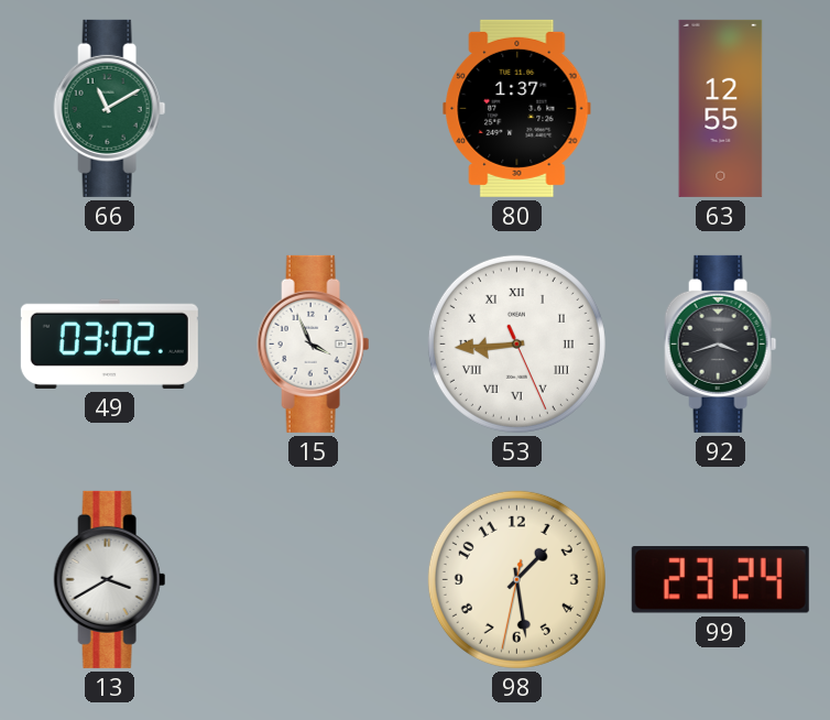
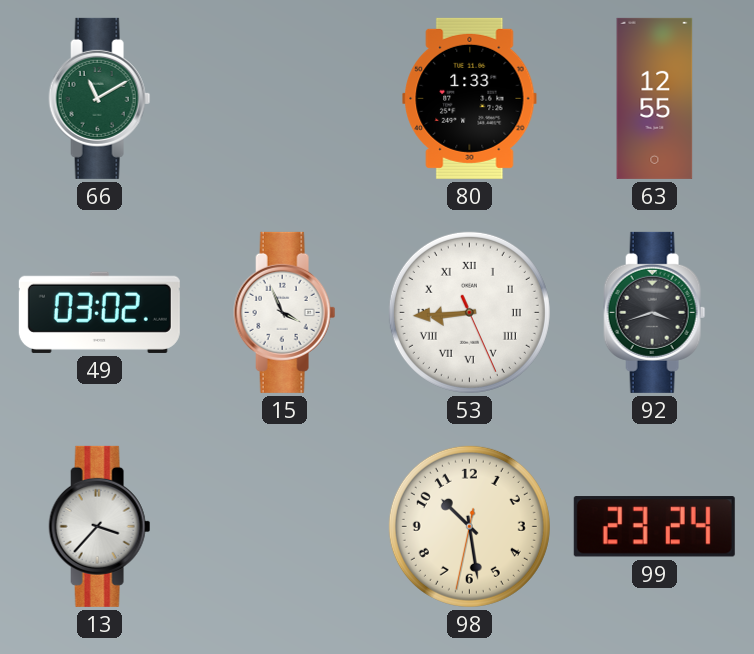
80: 1:37 -> 1:33
13: 3:40 -> 3:37
98: 1:28 -> 10:28
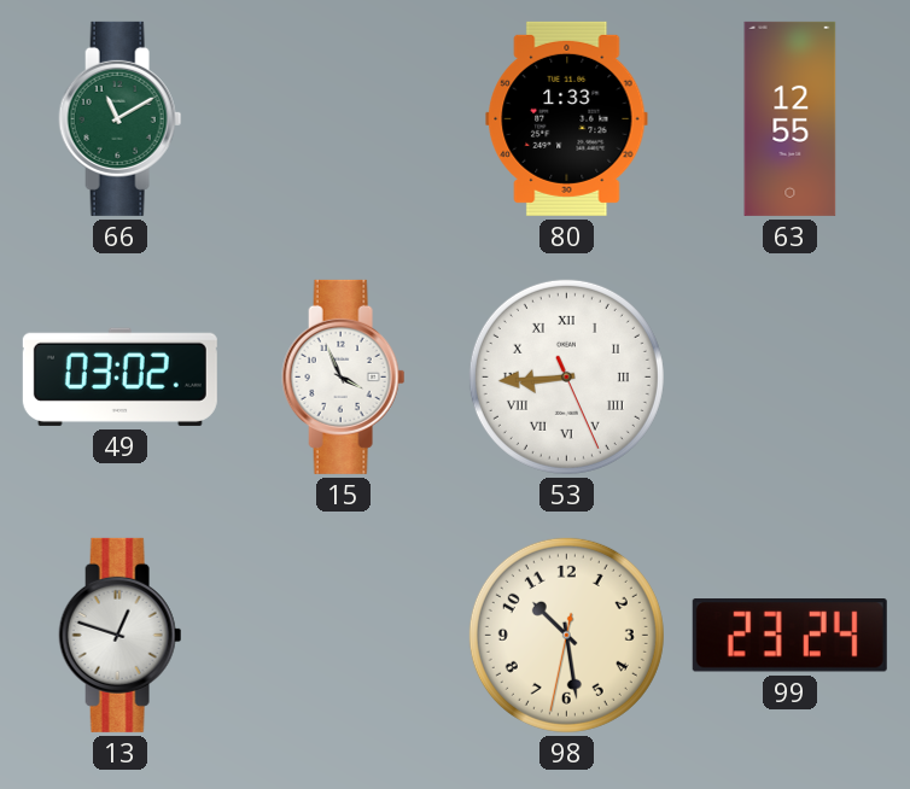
92: 3:42 -> none
13: 3:37 -> 12:48
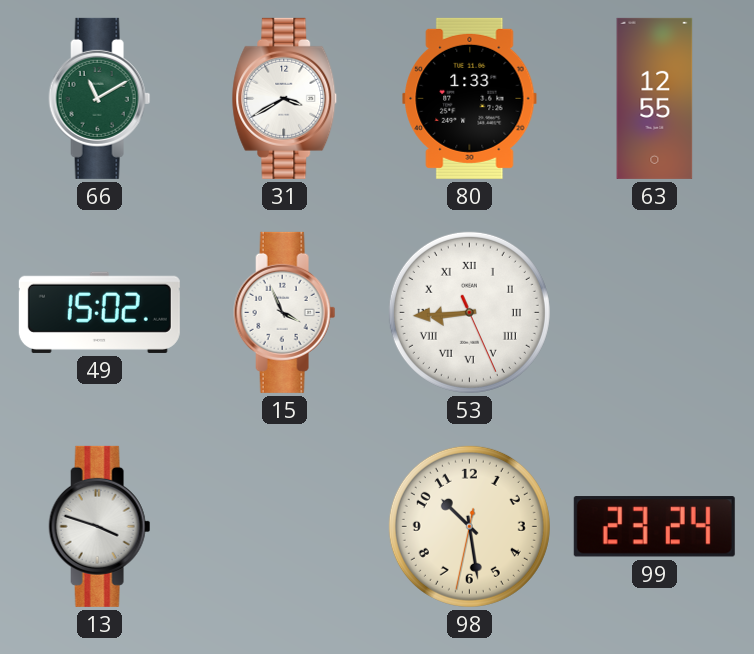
31: none -> 3:40
49: 03:02 -> 15:02
13: 12:48 -> 3:48
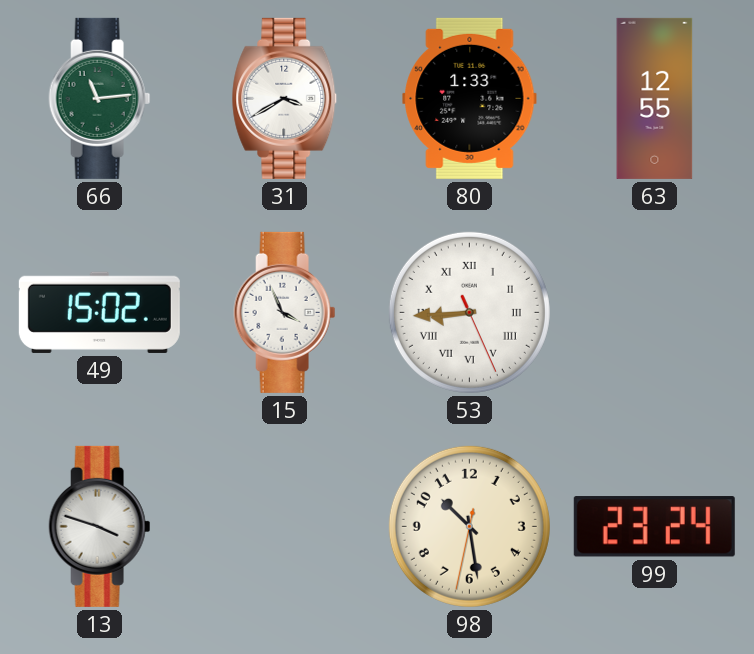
66: 11:10 -> 11:14
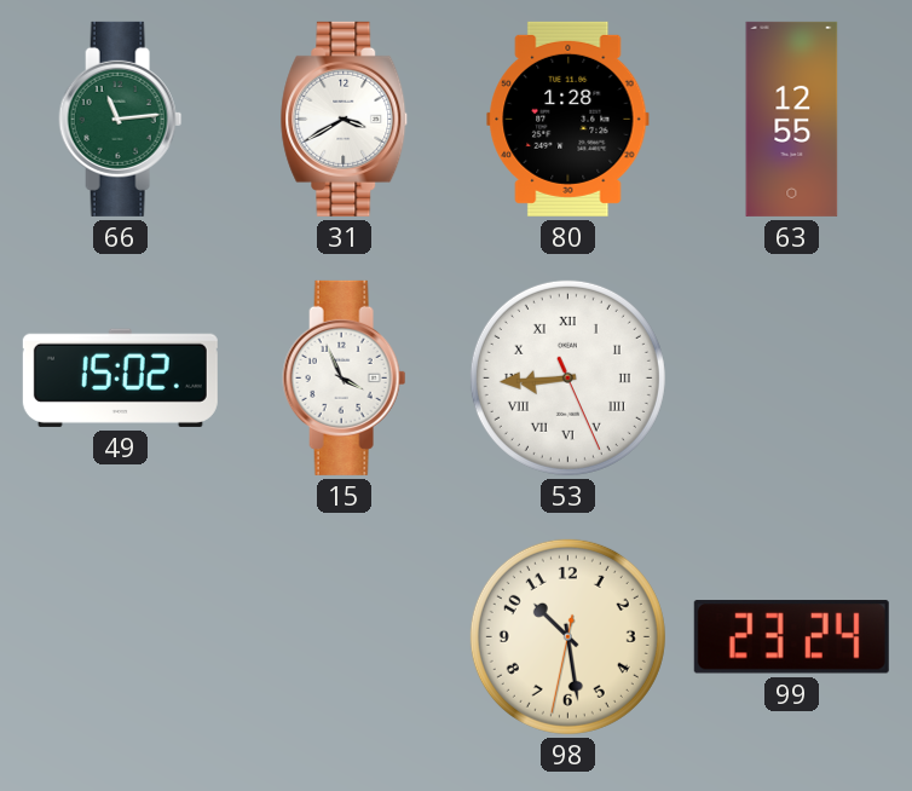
80: 1:33 -> 1:28
13: 3:48 -> none
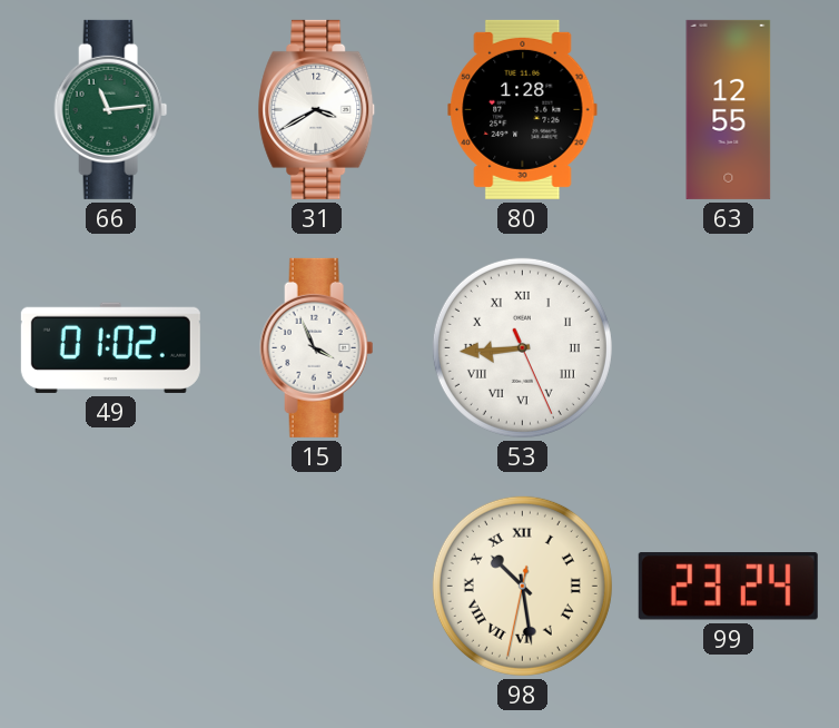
49: 15:02 -> 01:02
98 numerals: Arabic -> Roman
